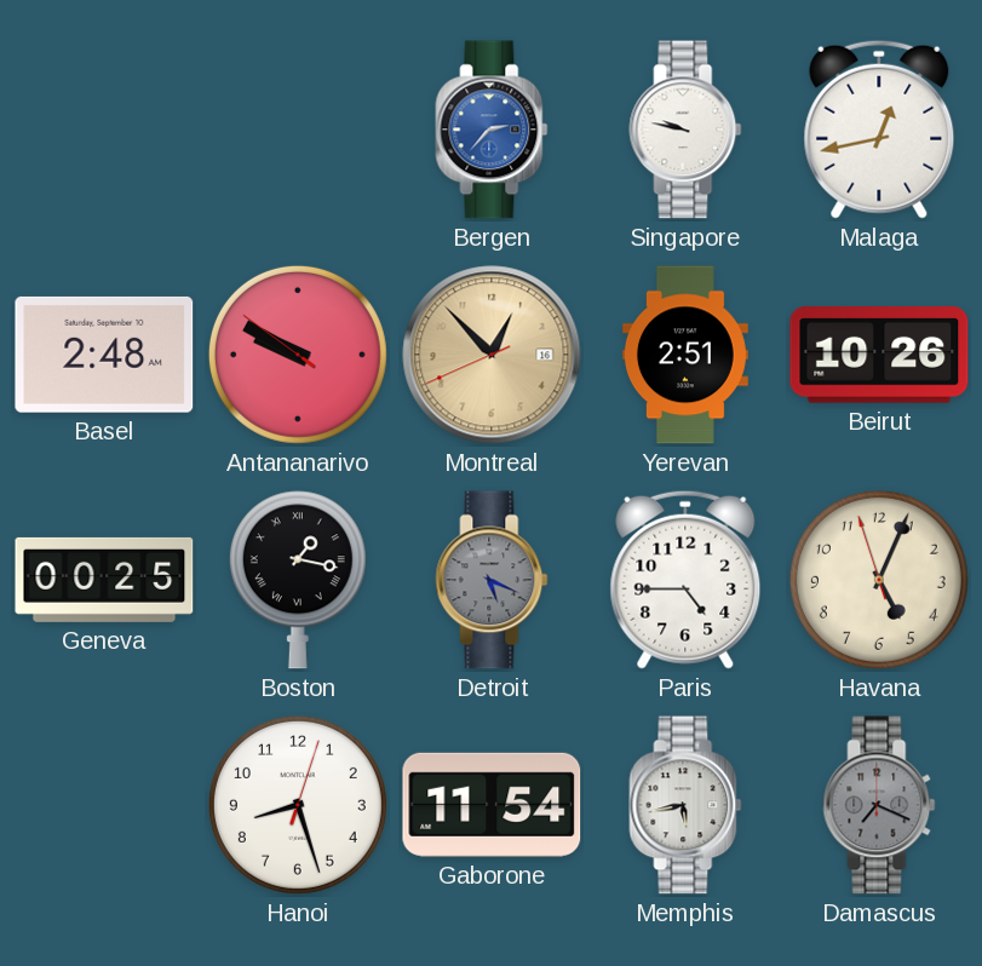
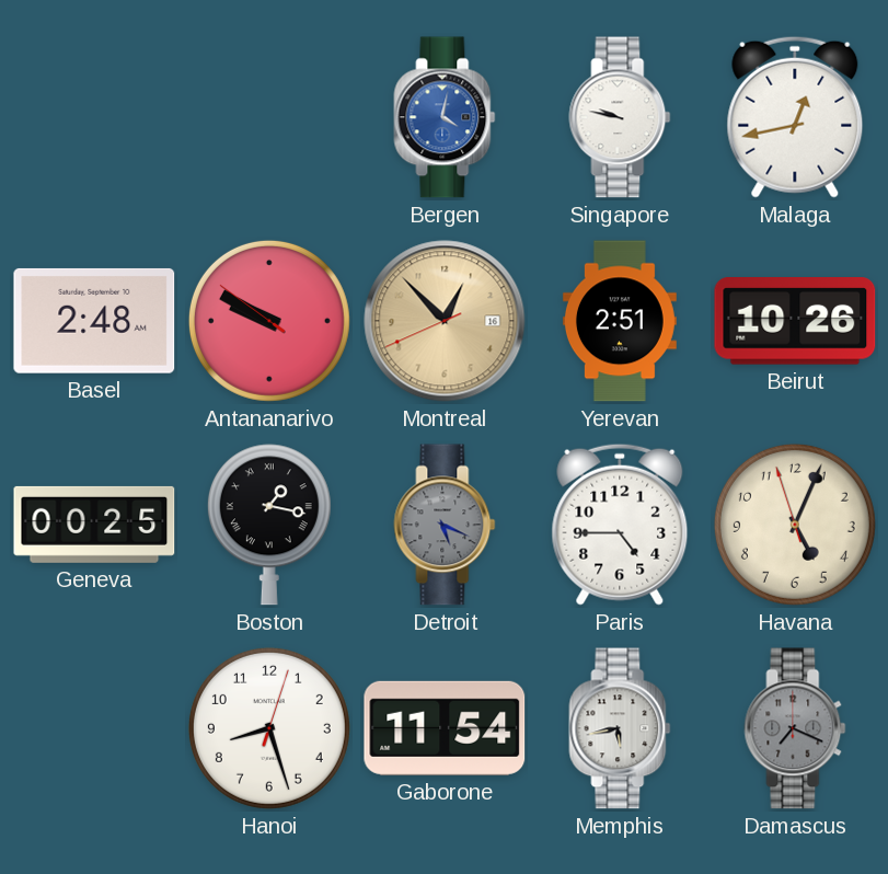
Bergen: 2:37 -> 4:02
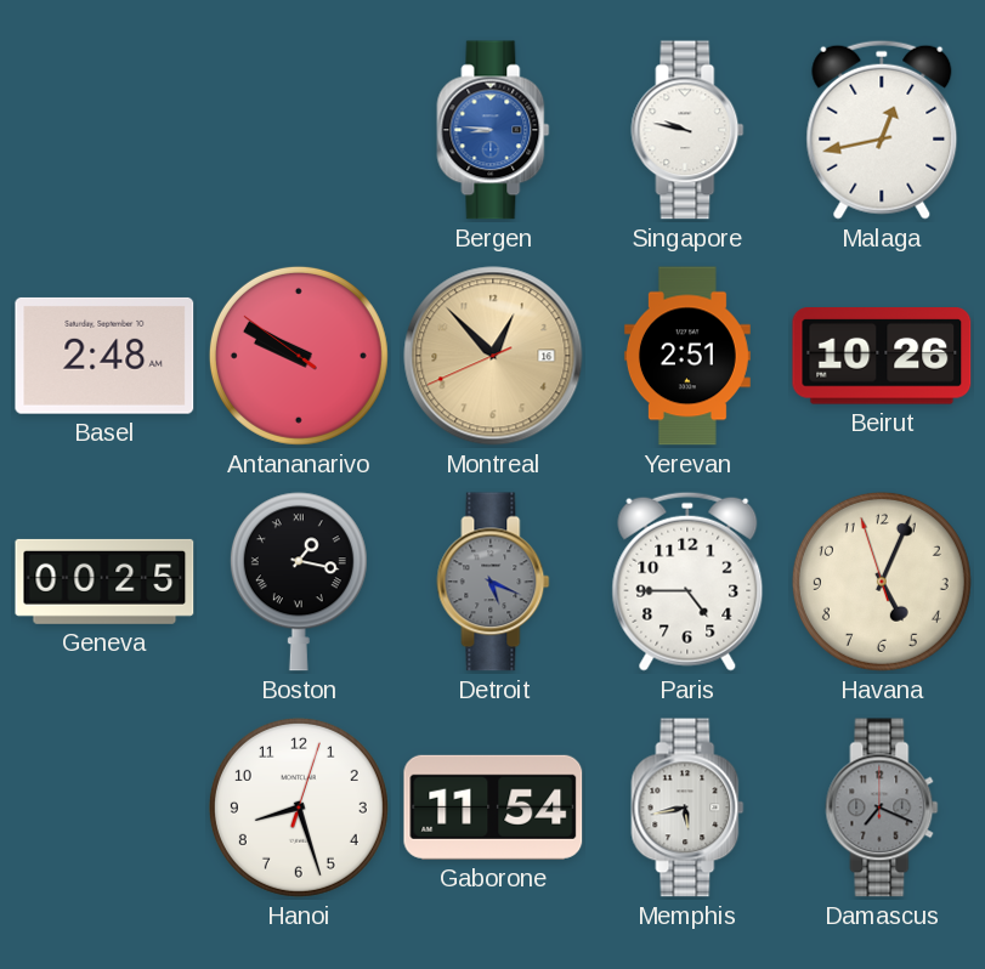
Bergen: 4:02 -> 8:46
